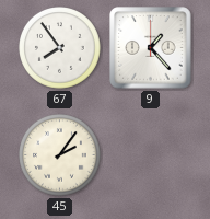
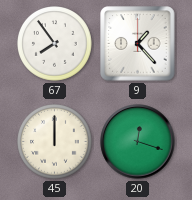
45: 2:06 -> 12:00
20: none -> 12:18
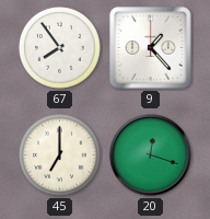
45: 12:00 -> 7:00
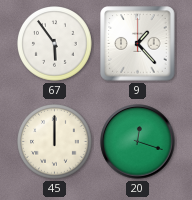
67: 7:54 -> 5:54
45: 7:00 -> 12:00
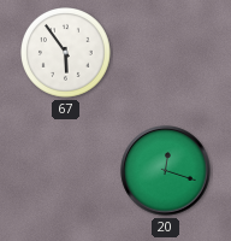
9: 1:23 -> none
45: 12:00 -> none
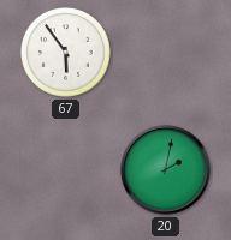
20: 12:18 -> 2:02
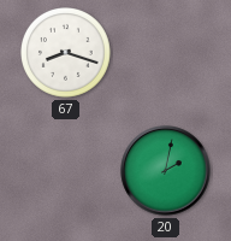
67: 5:54 -> 8:18
